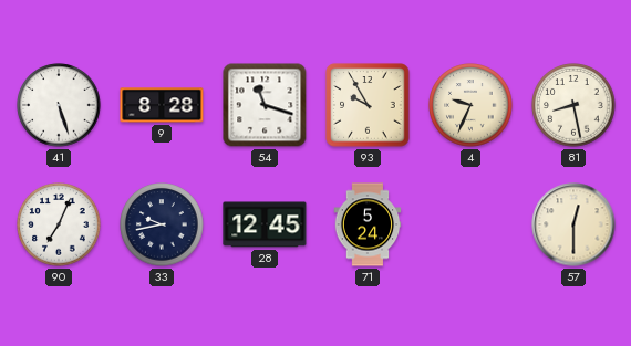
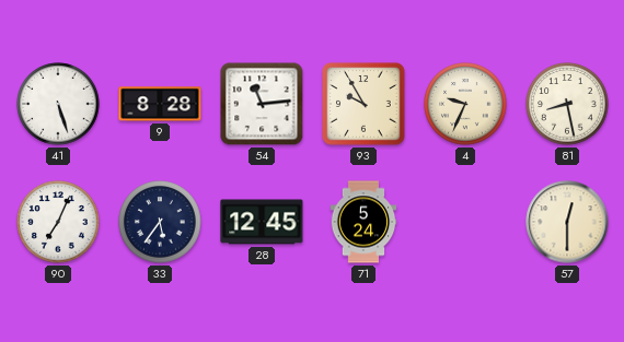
54: 11:18 -> 11:14
33: 9:43 -> 5:36
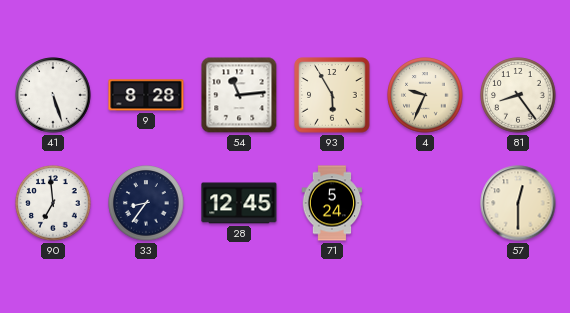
93: 9:55 -> 5:55
81: 8:28 -> 8:24
90: 7:04 -> 6:59
33: 5:36 -> 8:36
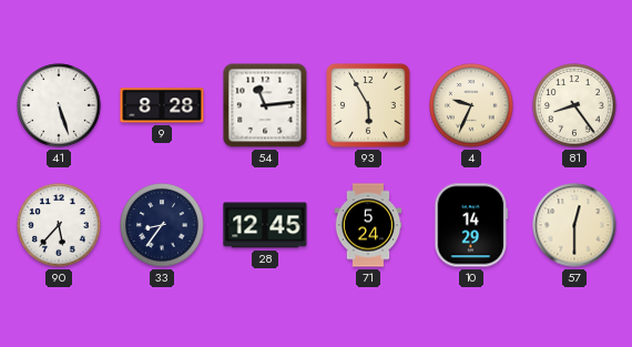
90: 6:59 -> 5:37
10: none -> 14:29
